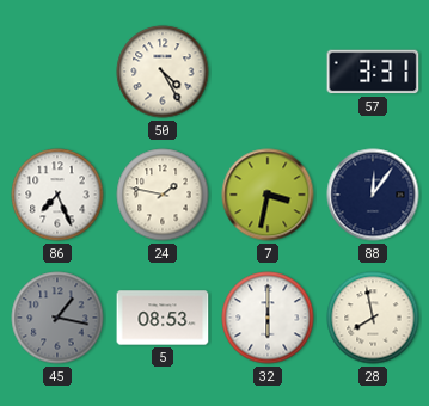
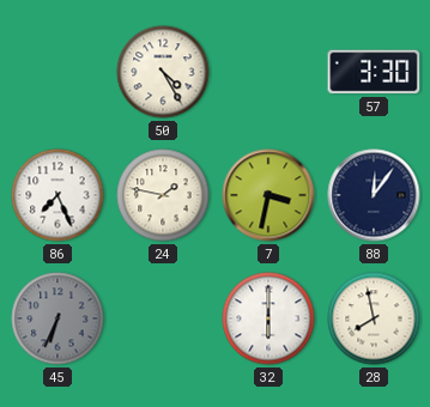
57: 3:31 -> 3:30
45: 1:17 -> 6:34
5: 08:53 -> none
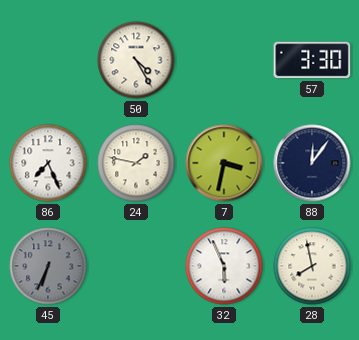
32: 6:00 -> 5:56
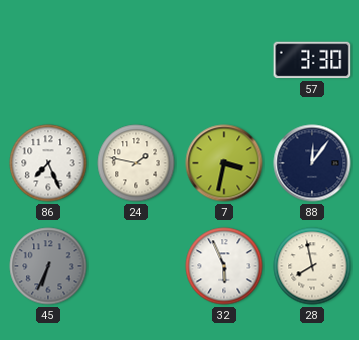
50: 4:25 -> none
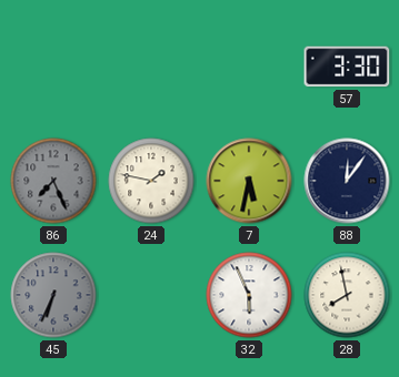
86 dial: white -> grey
7: 3:32 -> 5:32
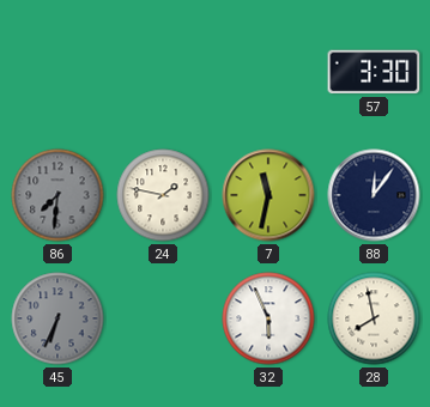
86: 7:26 -> 7:31
7: 5:32 -> 11:32
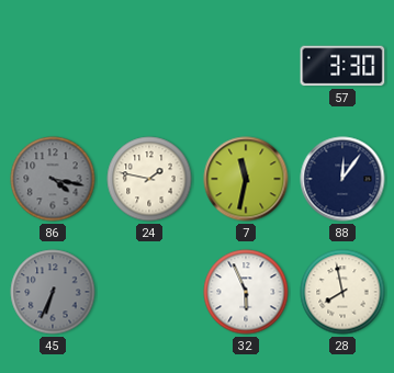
86: 7:31 -> 4:17
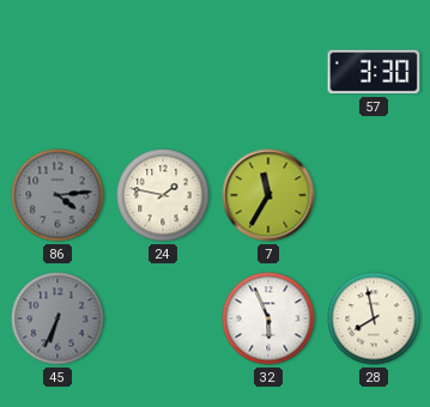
86: 4:17 -> 4:14
7: 11:32 -> 11:35
88: 12:06 -> none
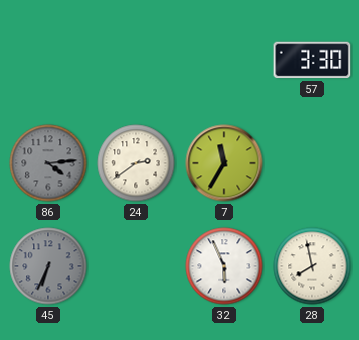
24: 1:47 -> 2:39
